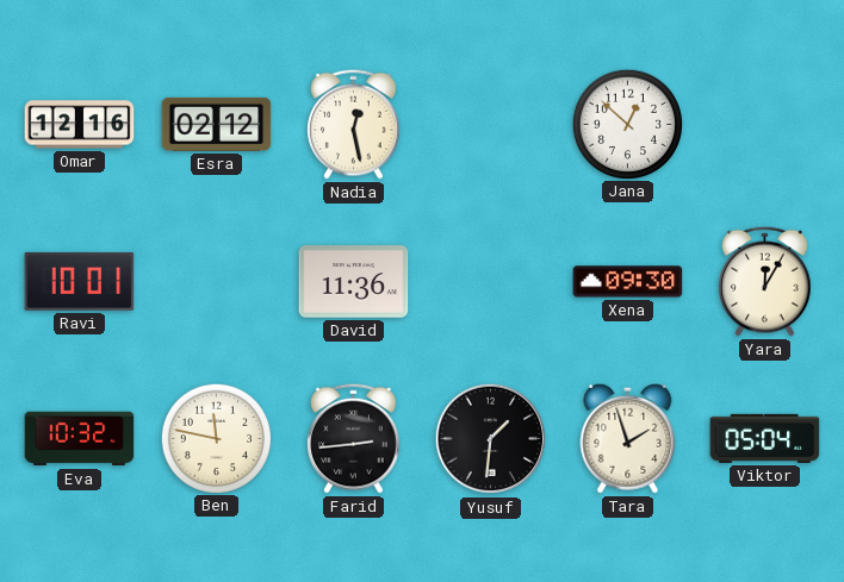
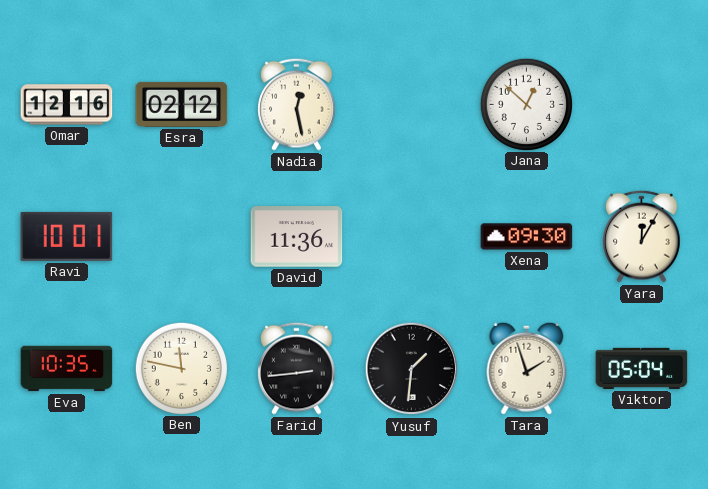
Eva: 10:32 -> 10:35
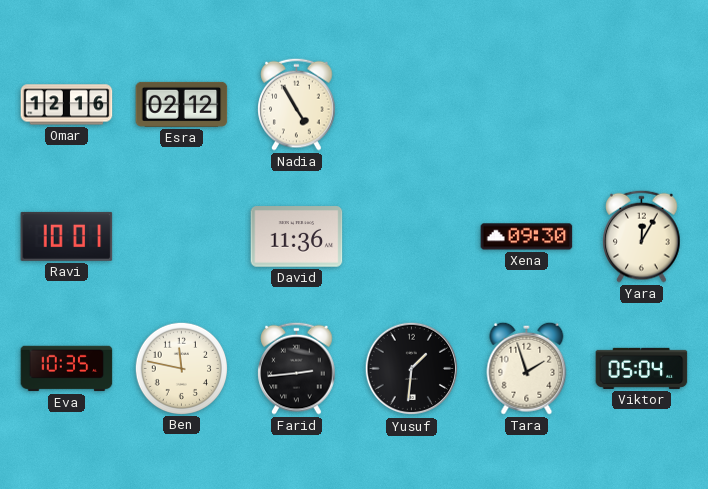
Nadia: 12:28 -> 4:55
Jana: 12:52 -> none
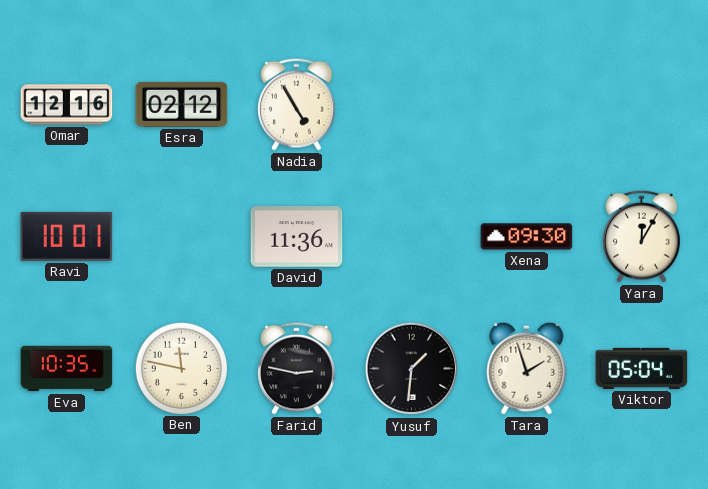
Farid: 2:44 -> 2:47
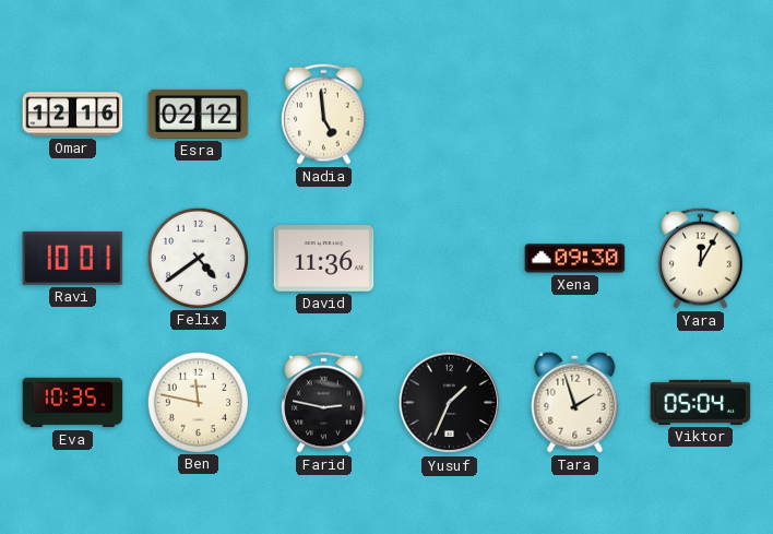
Nadia: 4:55 -> 4:59
Felix: none -> 4:39
Yusuf: 1:31 -> 1:34
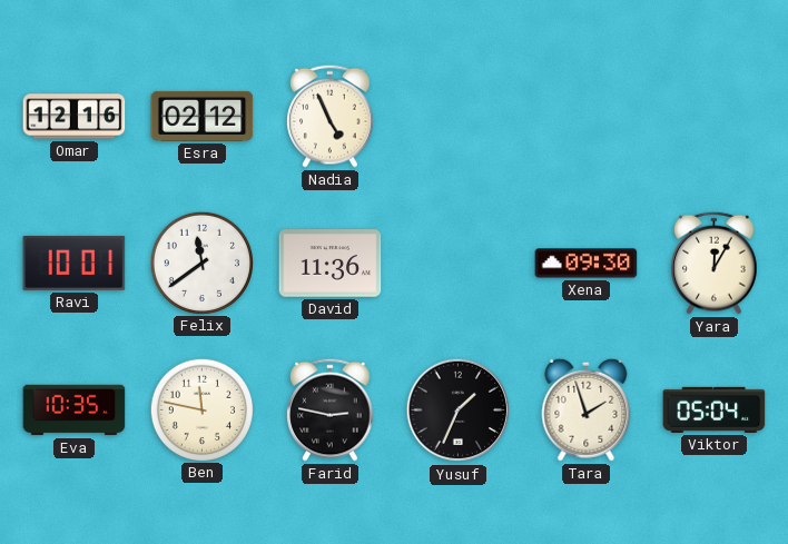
Nadia: 4:59 -> 4:56
Felix: 4:39 -> 11:39
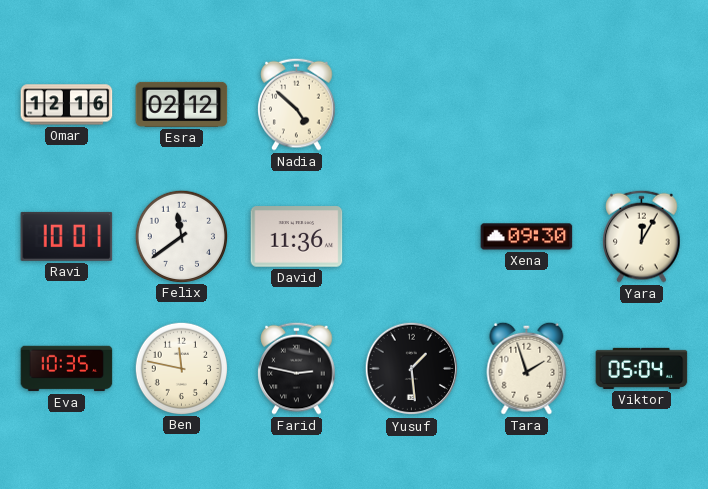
Nadia: 4:56 -> 4:52
Yusuf: 1:34 -> 1:29
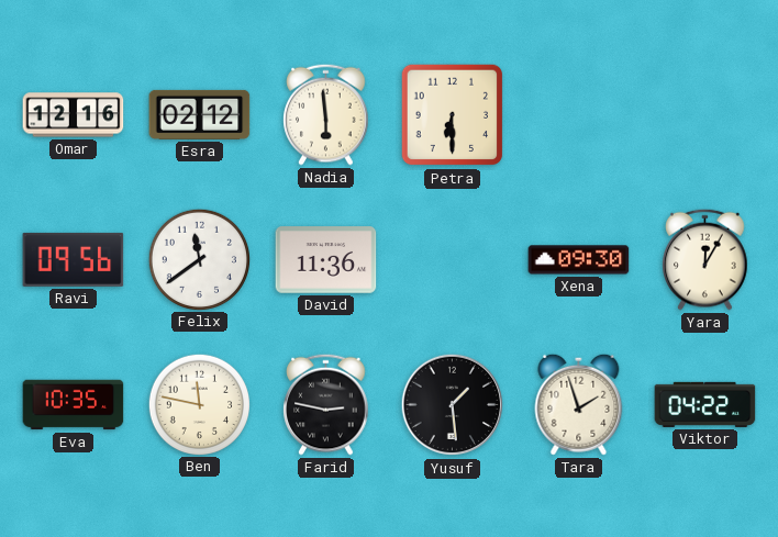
Nadia: 4:52 -> 5:59
Petra: none -> 6:30
Ravi: 10:01 -> 09:56
Viktor: 05:04 -> 04:22
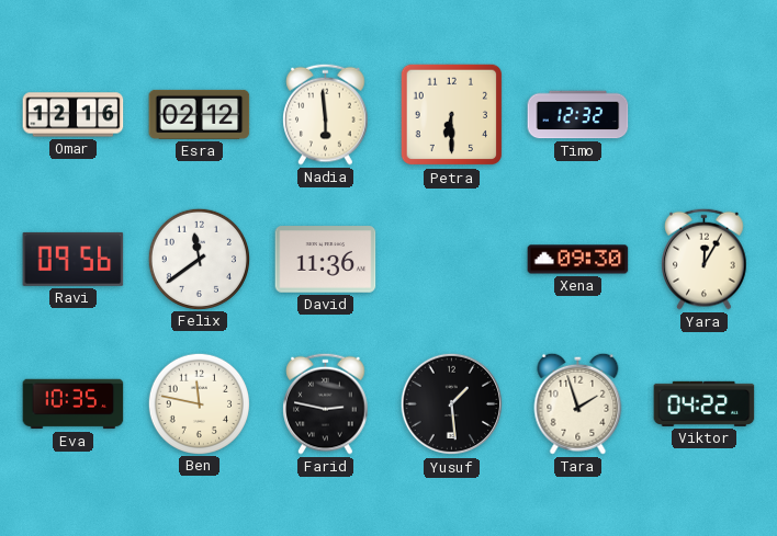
Timo: none -> 12:32
